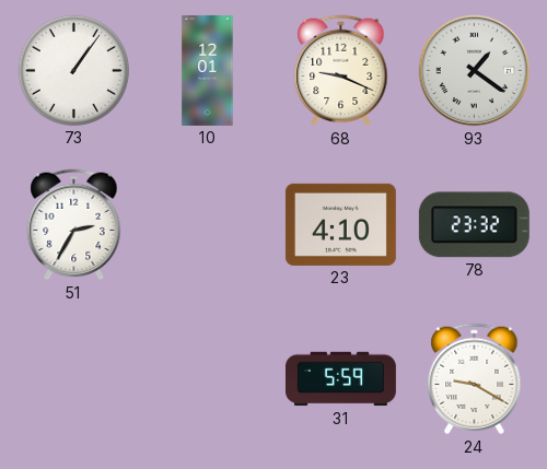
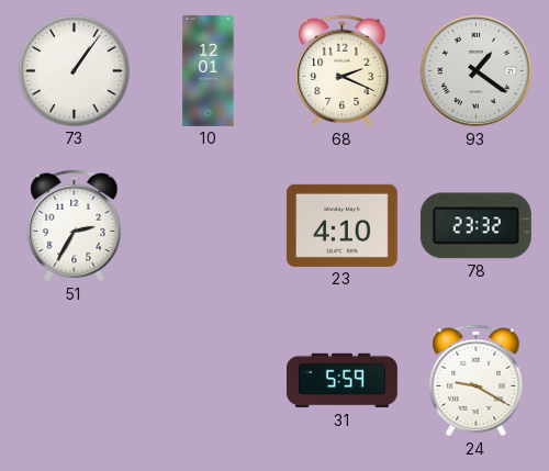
68: 9:19 -> 2:19
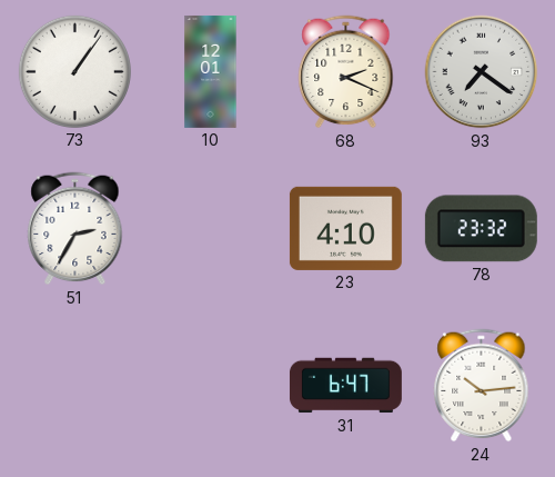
93: 1:21 -> 7:21
31: 5:59 -> 6:47
24: 9:20 -> 10:14
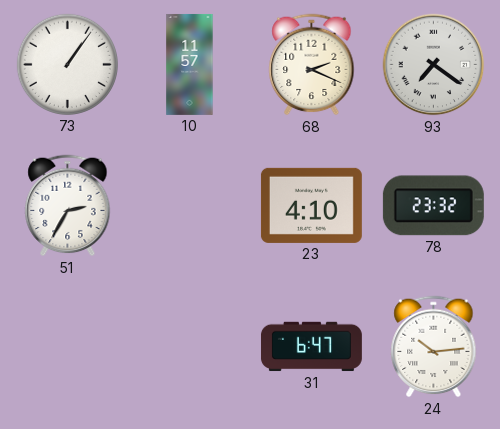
10: 12:01 -> 11:57
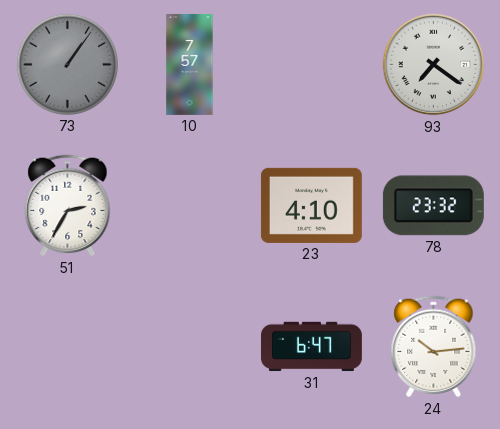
73 dial: white -> grey
10: 11:57 -> 7:57
68: 2:19 -> none
